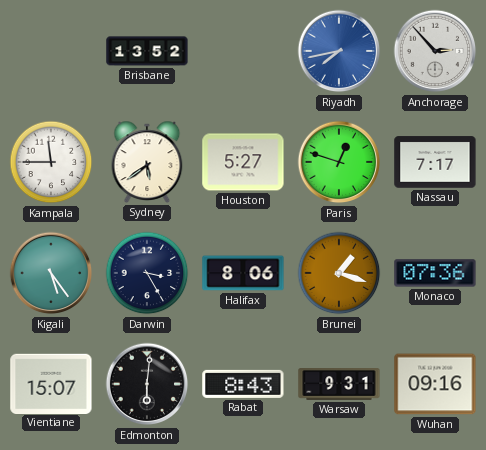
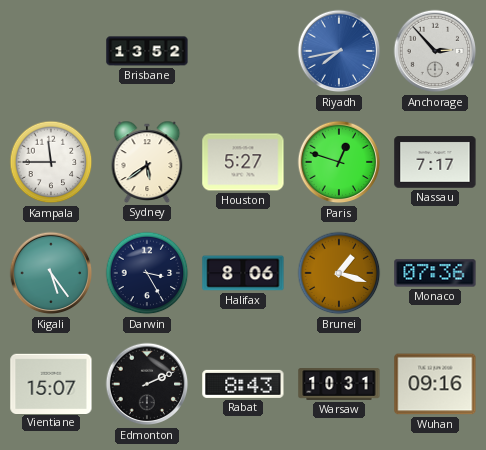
Edmonton: 6:01 -> 2:11
Warsaw: 9:31 -> 10:31
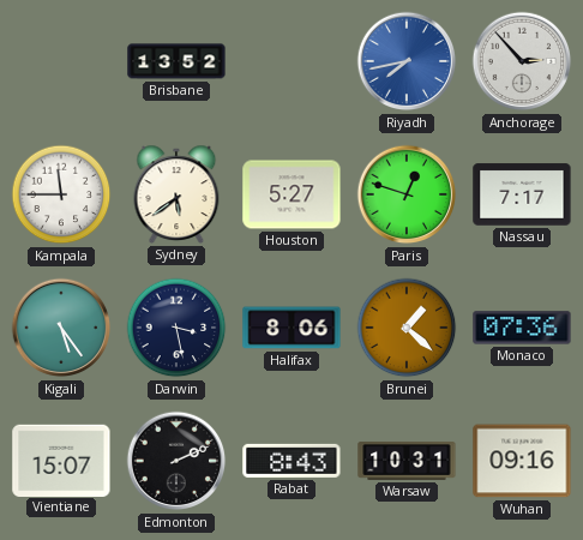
Darwin: 3:25 -> 3:28
Brunei: 1:18 -> 1:22
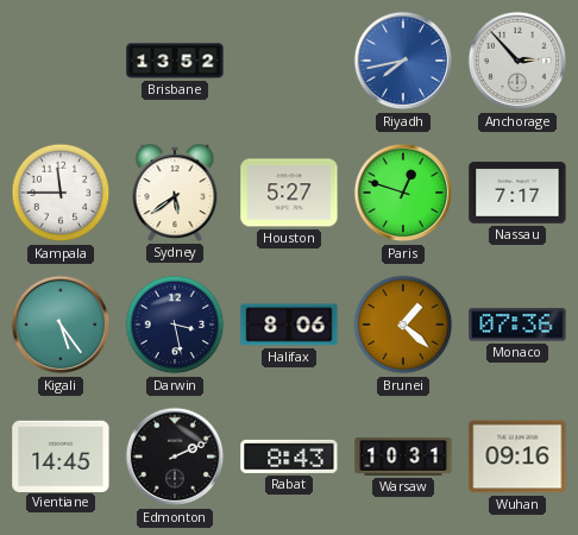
Vientiane: 15:07 -> 14:45
